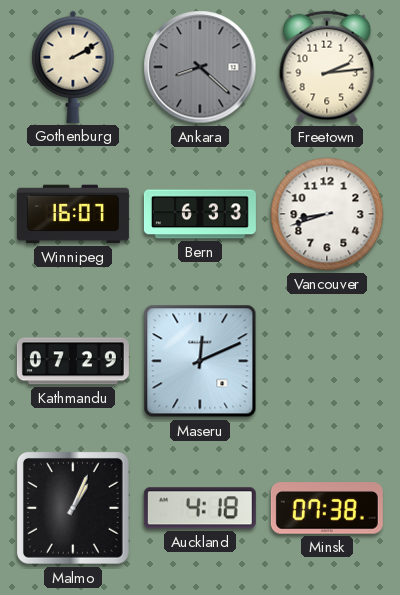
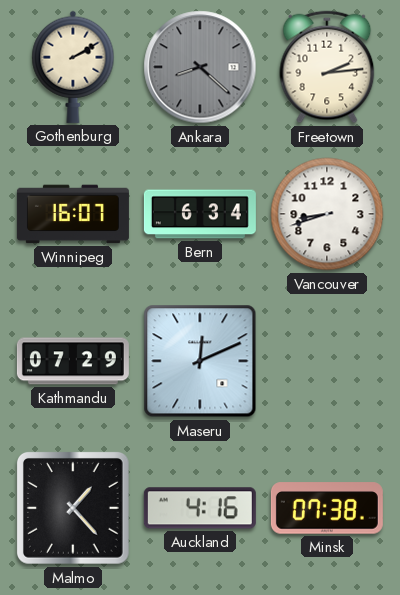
Bern: 6:33 -> 6:34
Malmo: 1:04 -> 1:23
Auckland: 4:18 -> 4:16
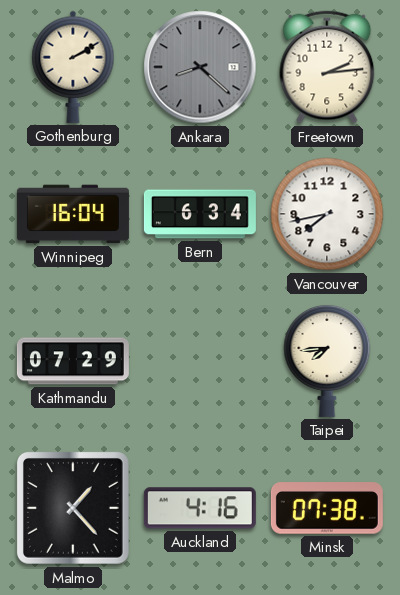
Winnipeg: 16:07 -> 16:04
Vancouver: 8:42 -> 7:43
Maseru: 12:11 -> none
Taipei: none -> 7:44
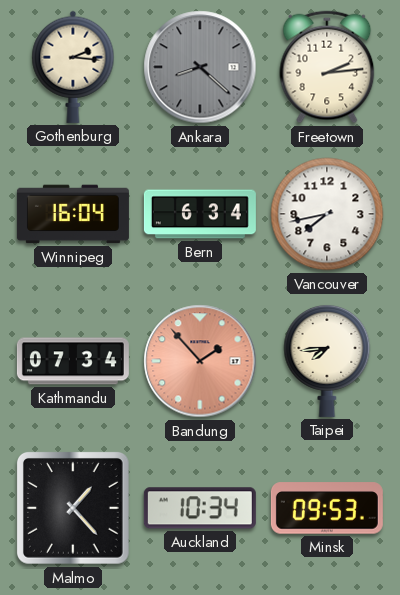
Gothenburg: 2:10 -> 2:16
Kathmandu: 07:29 -> 07:34
Bandung: none -> 1:53
Auckland: 4:16 -> 10:34
Minsk: 07:38 -> 09:53
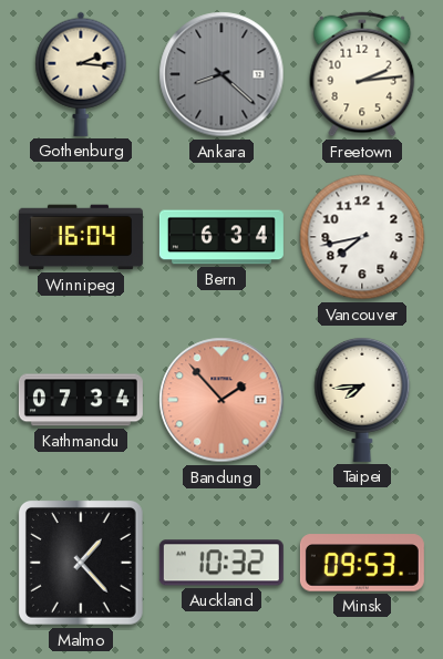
Auckland: 10:34 -> 10:32
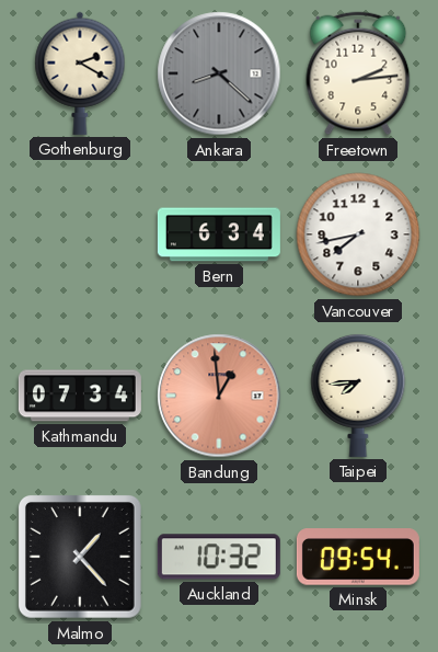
Gothenburg: 2:16 -> 2:20
Winnipeg: 16:04 -> none
Bandung: 1:53 -> 12:59
Minsk: 09:53 -> 09:54
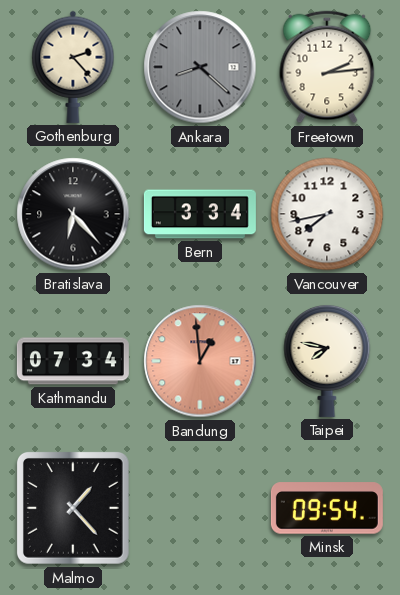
Gothenburg: 2:20 -> 2:23
Bratislava: none -> 6:23
Bern: 6:34 -> 3:34
Taipei: 7:44 -> 7:47
Auckland: 10:32 -> none
